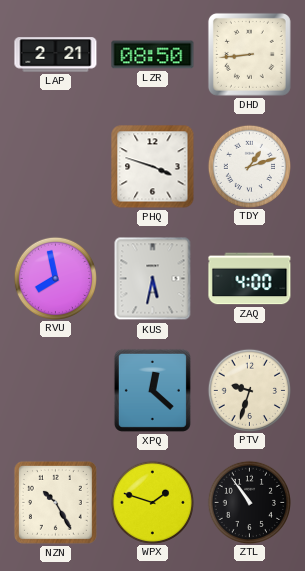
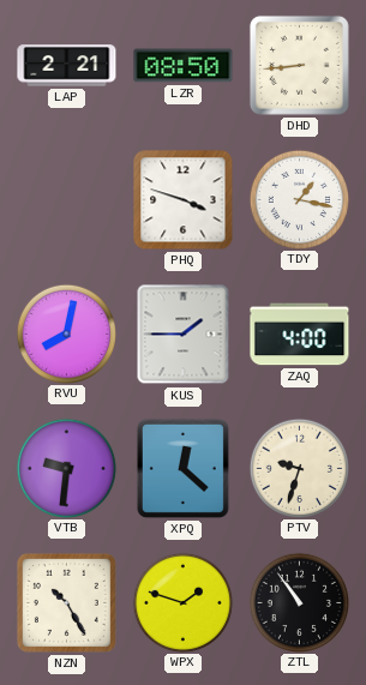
TDY: 1:12 -> 1:17
RVU: 7:58 -> 8:02
KUS: 5:32 -> 1:45
VTB: none -> 9:31
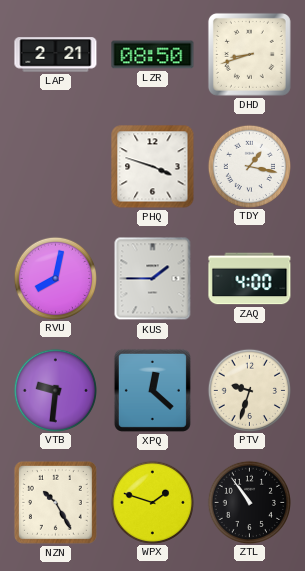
DHD: 8:44 -> 8:42
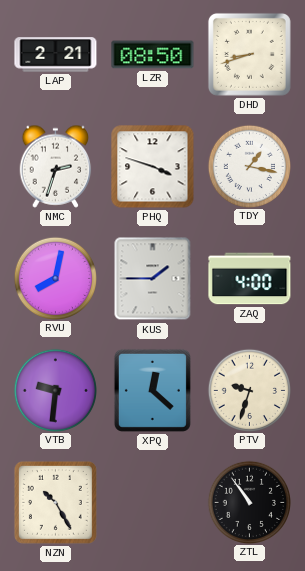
NMC: none -> 2:33
WPX: 1:48 -> none
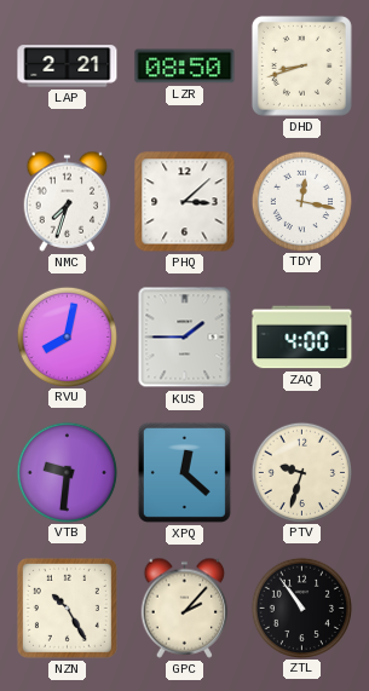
NMC: 2:33 -> 7:33
PHQ: 3:48 -> 3:08
TDY: 1:17 -> 12:17
GPC: none -> 2:07
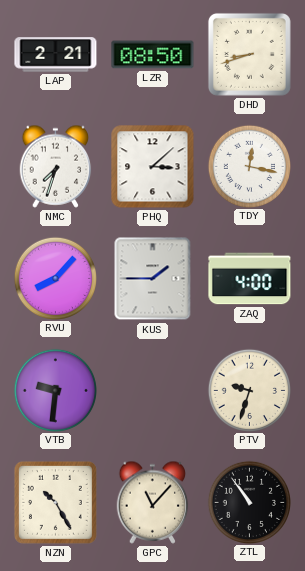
RVU: 8:02 -> 8:07
XPQ: 12:22 -> none
GPC: 2:07 -> 11:07
